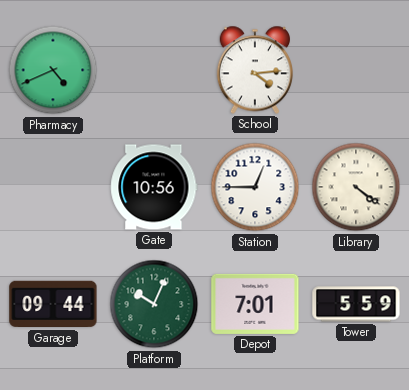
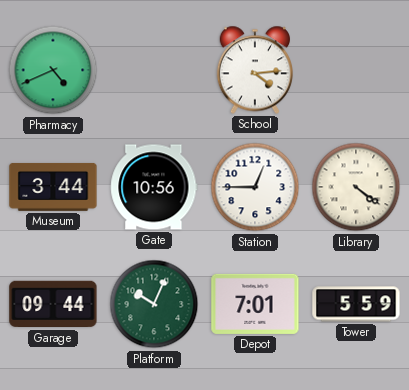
Museum: none -> 3:44
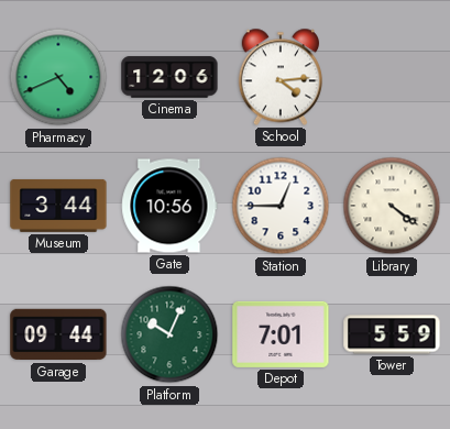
Cinema: none -> 12:06
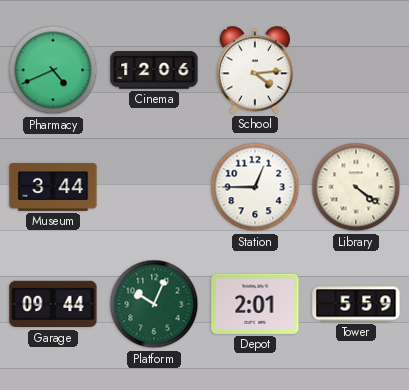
Gate: 10:56 -> none
Depot: 7:01 -> 2:01
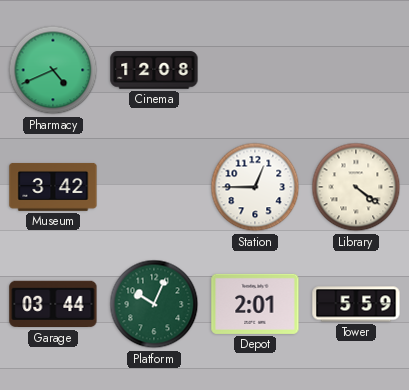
Cinema: 12:06 -> 12:08
School: 4:14 -> none
Museum: 3:44 -> 3:42
Garage: 09:44 -> 03:44
